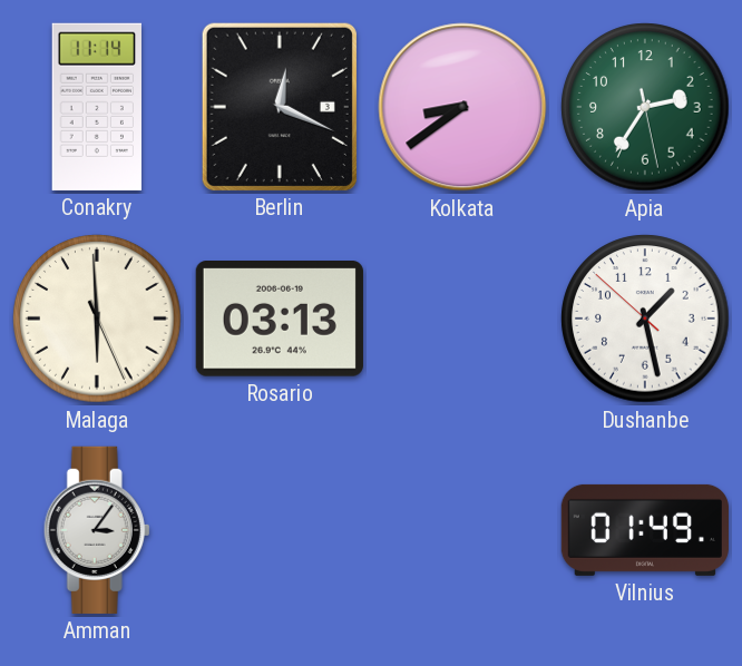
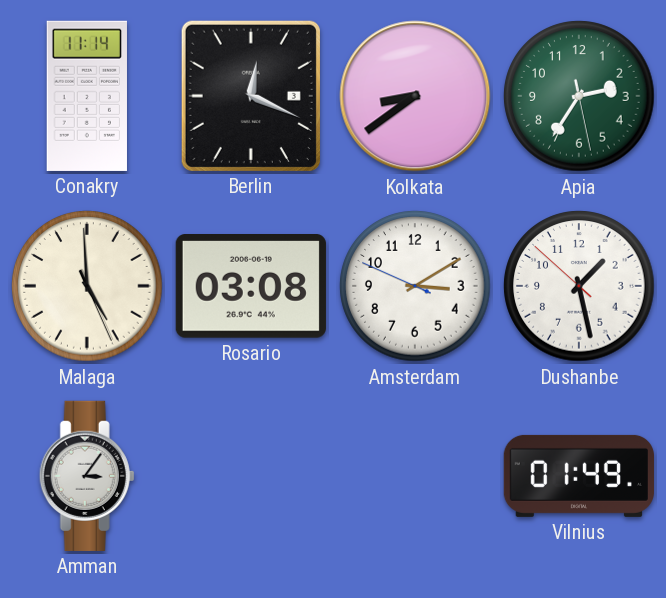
Malaga: 5:59 -> 4:59
Rosario: 03:13 -> 03:08
Amsterdam: none -> 3:09
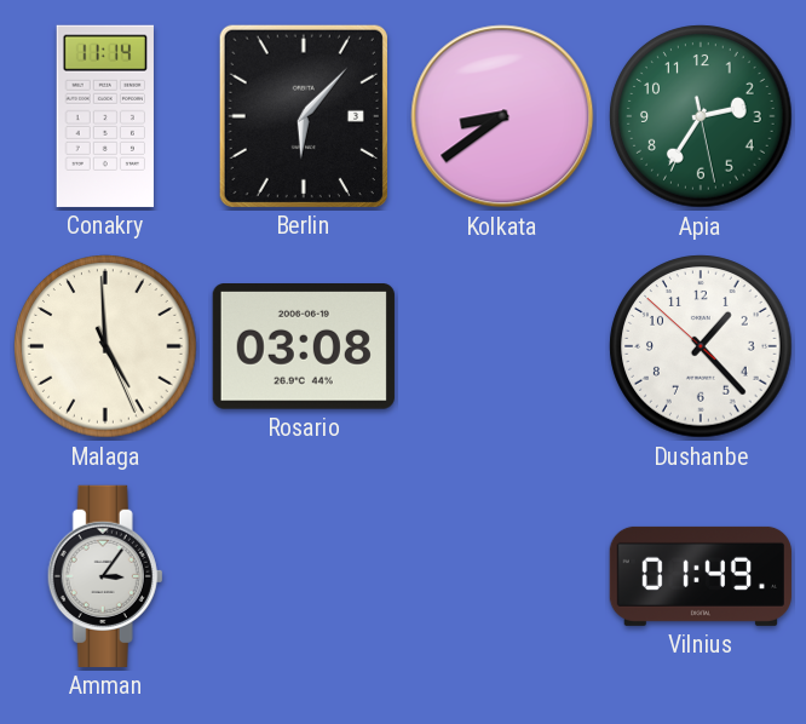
Berlin: 12:19 -> 6:07
Amsterdam: 3:09 -> none
Dushanbe: 1:27 -> 1:22
